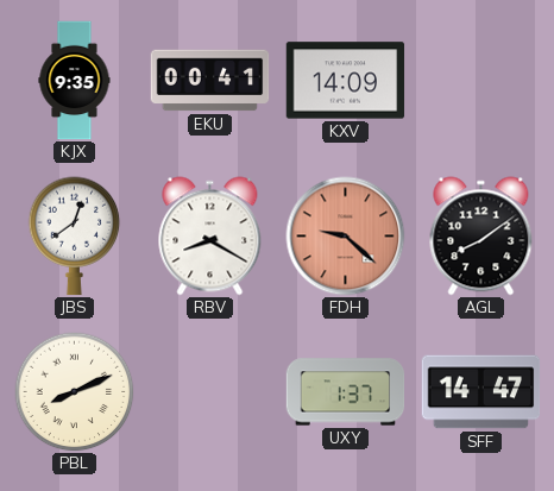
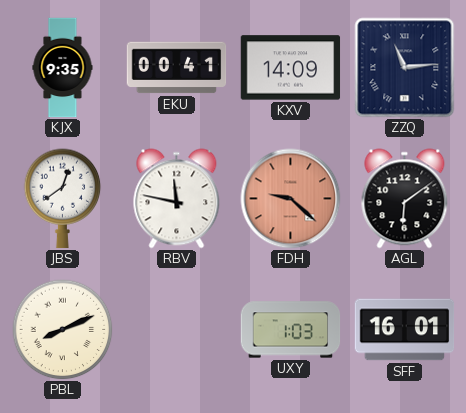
ZZQ: none -> 11:14
RBV: 8:20 -> 11:47
AGL: 8:09 -> 6:09
UXY: 1:37 -> 1:03
SFF: 14:47 -> 16:01
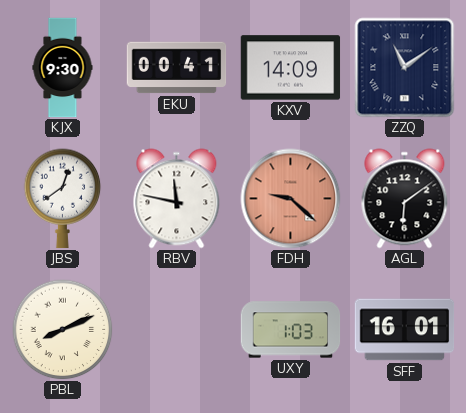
KJX: 9:35 -> 9:30
ZZQ: 11:14 -> 11:09
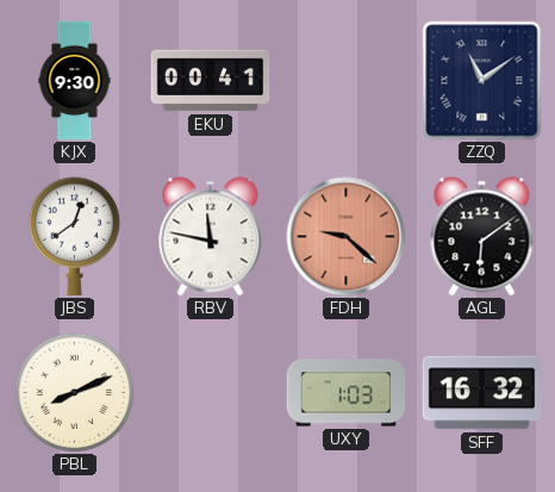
KXV: 14:09 -> none
SFF: 16:01 -> 16:32
